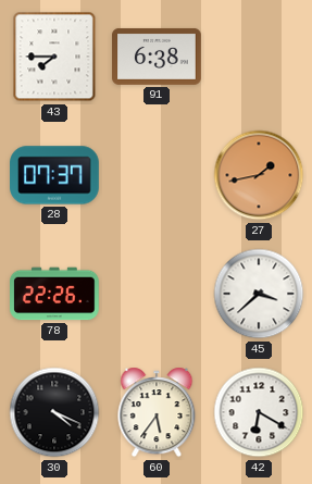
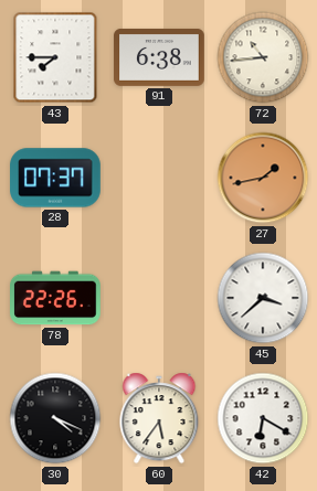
72: none -> 10:44
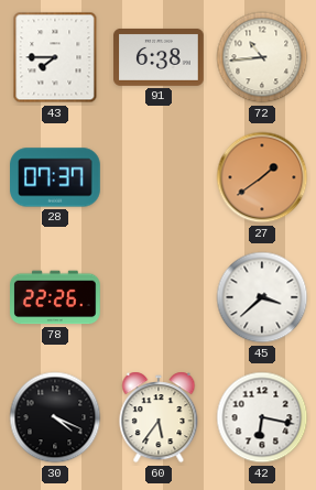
27: 1:43 -> 1:39
42: 6:20 -> 6:17
